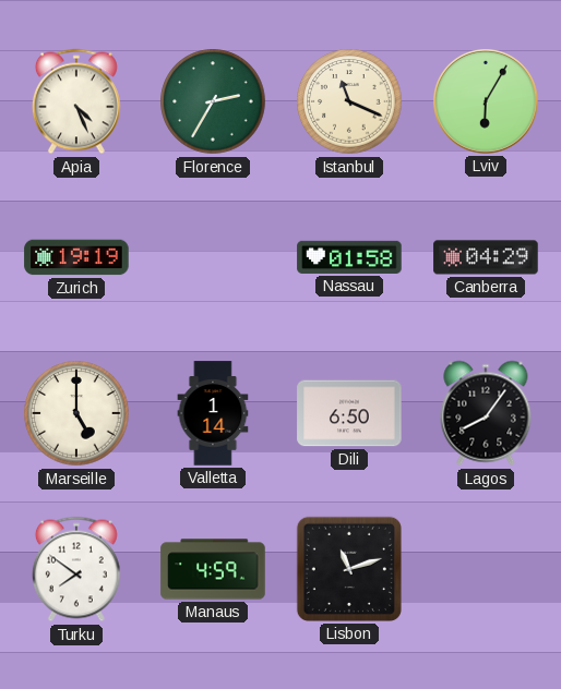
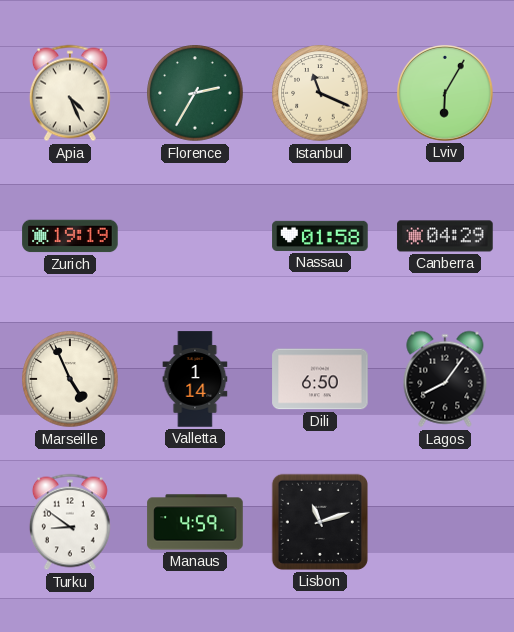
Marseille: 5:00 -> 4:56
Turku: 7:51 -> 8:51
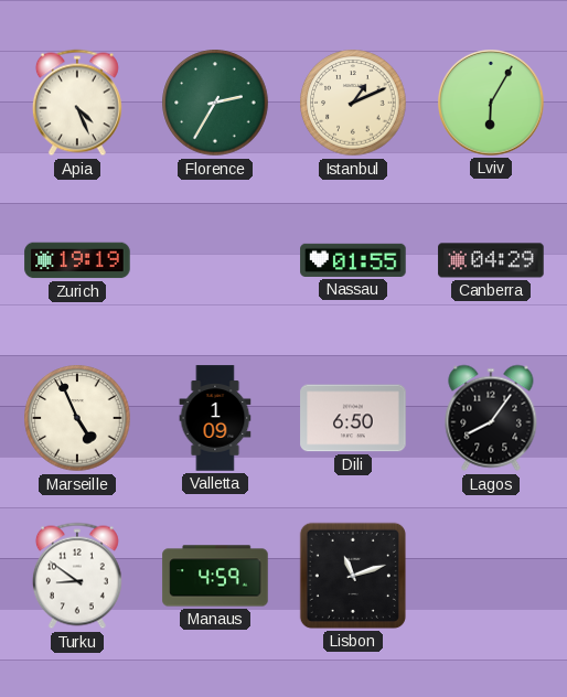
Istanbul: 11:19 -> 1:11
Nassau: 01:58 -> 01:55
Valletta: 1:14 -> 1:09
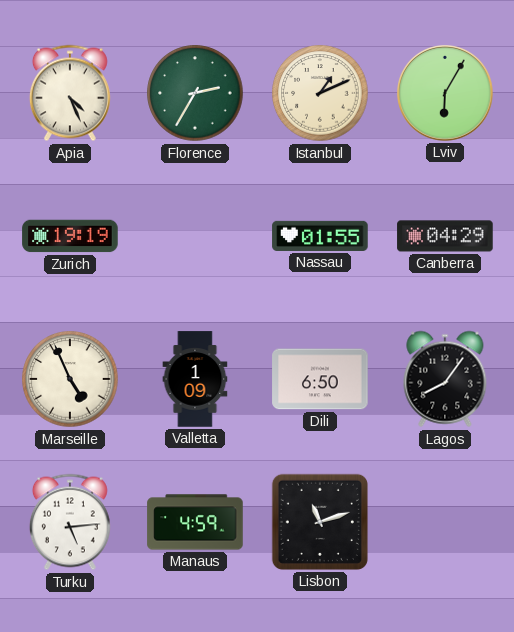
Turku: 8:51 -> 5:14
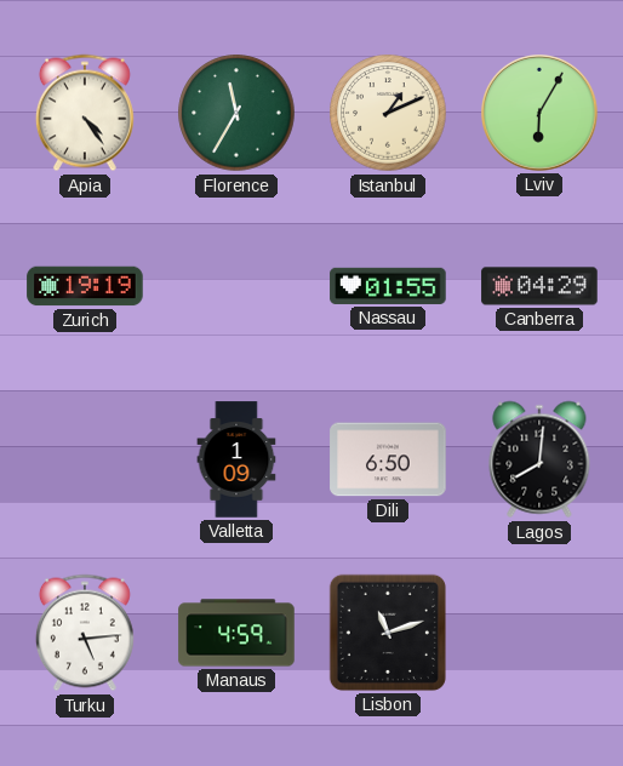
Apia: 4:26 -> 4:24
Florence: 2:35 -> 11:35
Marseille: 4:56 -> none
Lagos: 8:06 -> 8:01
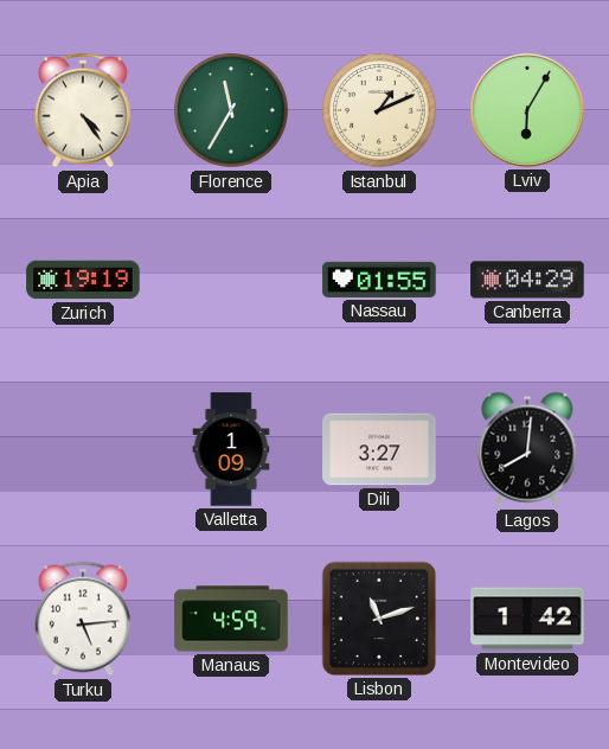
Dili: 6:50 -> 3:27
Montevideo: none -> 1:42
